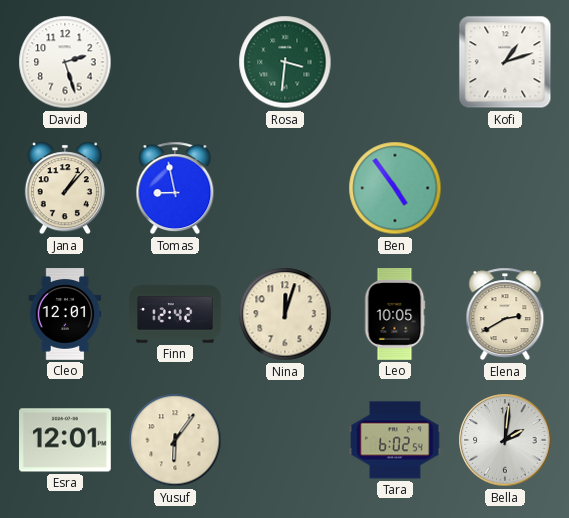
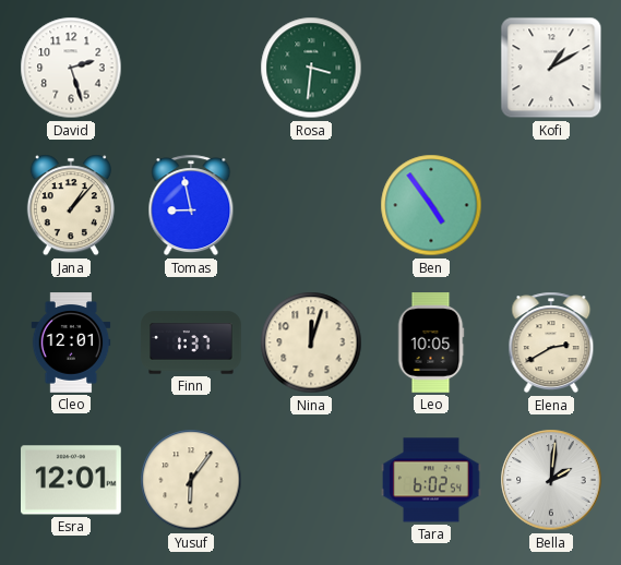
Kofi: 1:12 -> 1:10
Finn: 12:42 -> 1:37
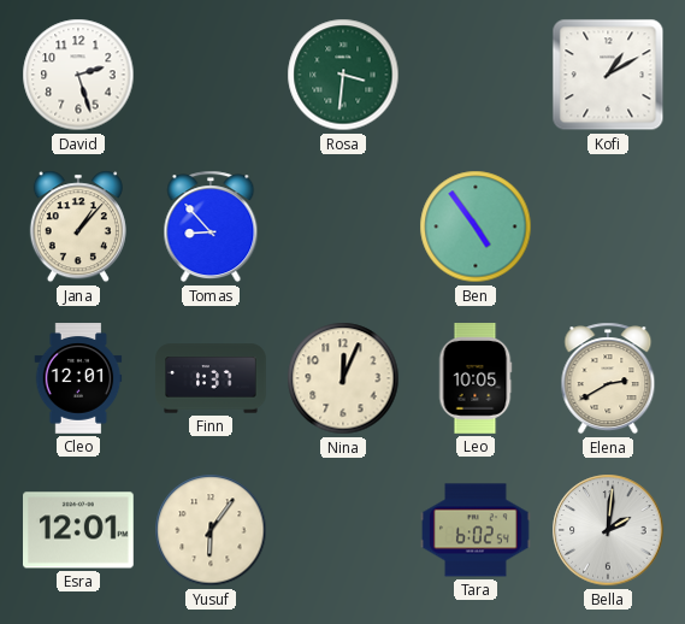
Tomas: 8:58 -> 8:53
Nina: 12:03 -> 12:04
